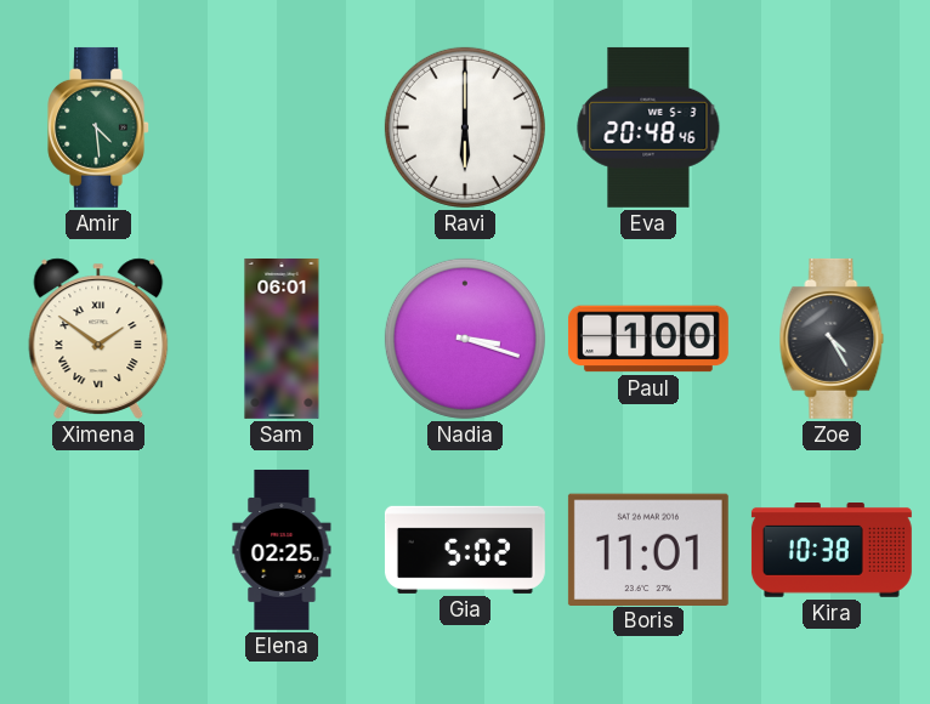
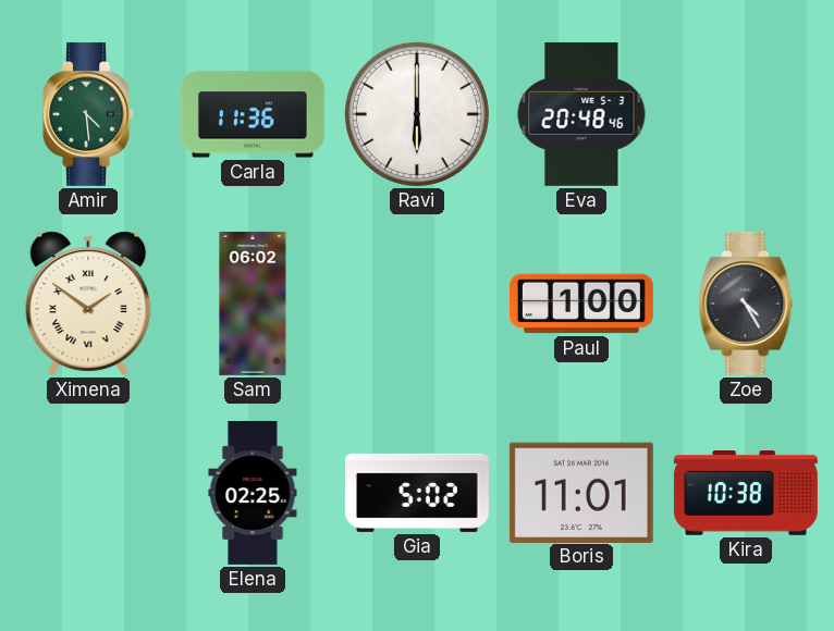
Carla: none -> 11:36
Sam: 06:01 -> 06:02
Nadia: 3:18 -> none
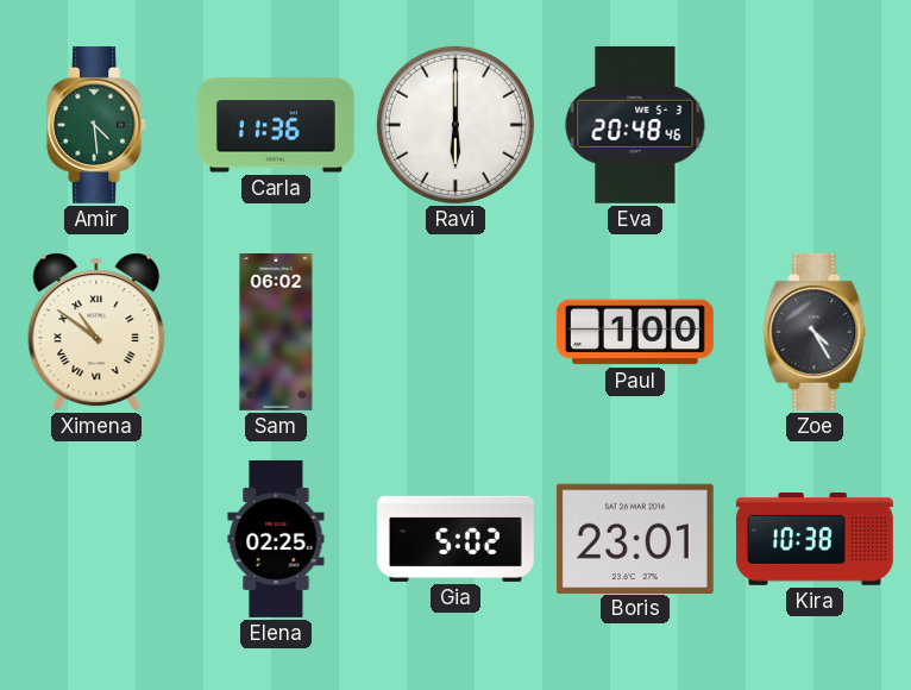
Ximena: 1:51 -> 10:51
Boris: 11:01 -> 23:01
